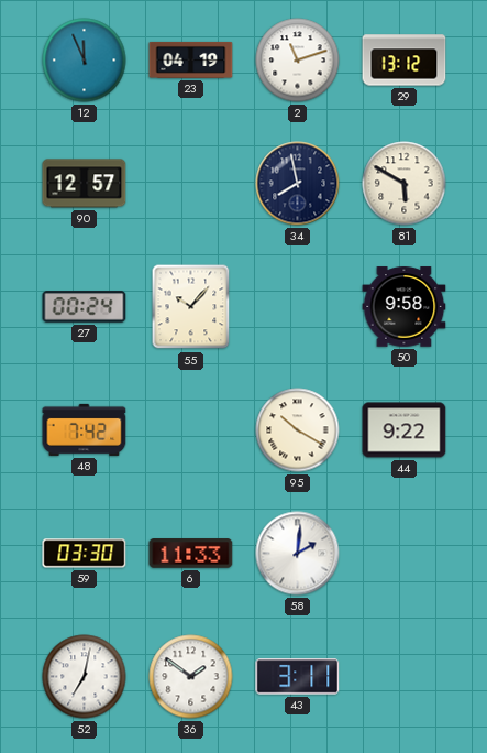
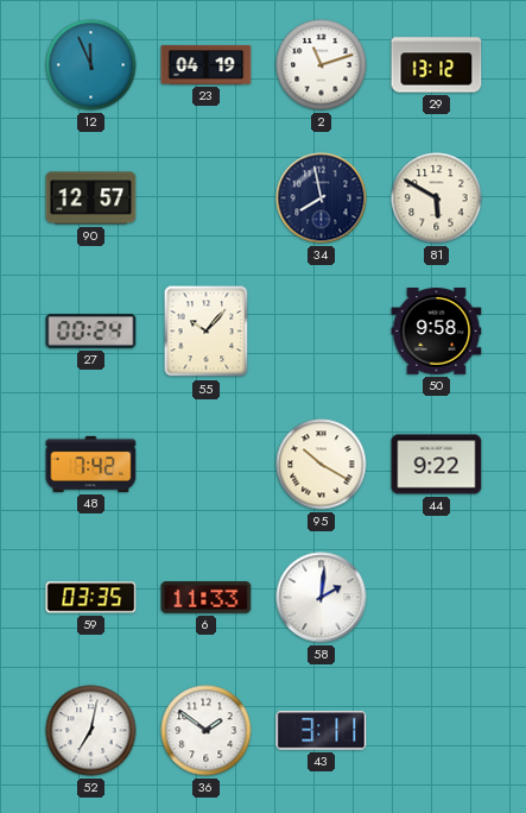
59: 03:30 -> 03:35
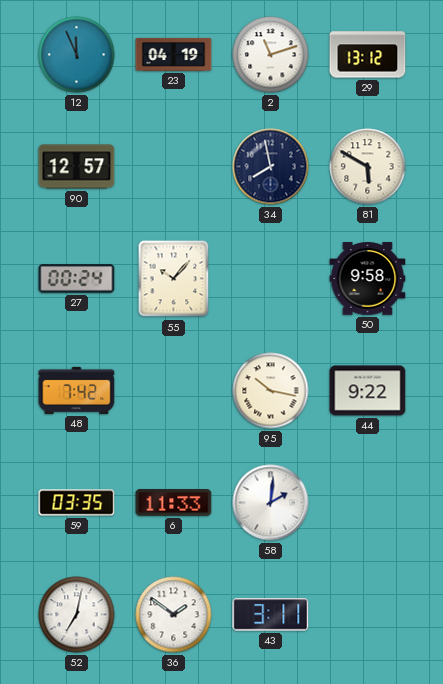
95: 10:20 -> 10:17
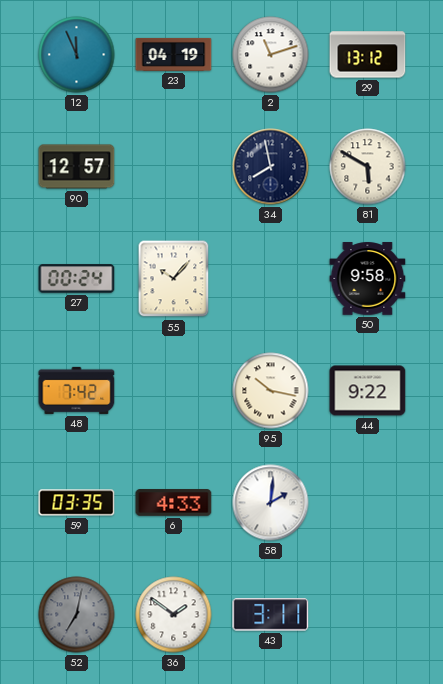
6: 11:33 -> 4:33
52 dial: white -> grey
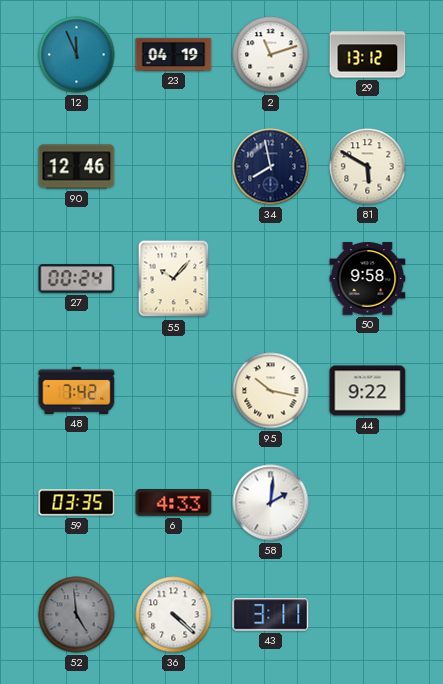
90: 12:57 -> 12:46
52: 7:02 -> 4:59
36: 1:51 -> 4:22
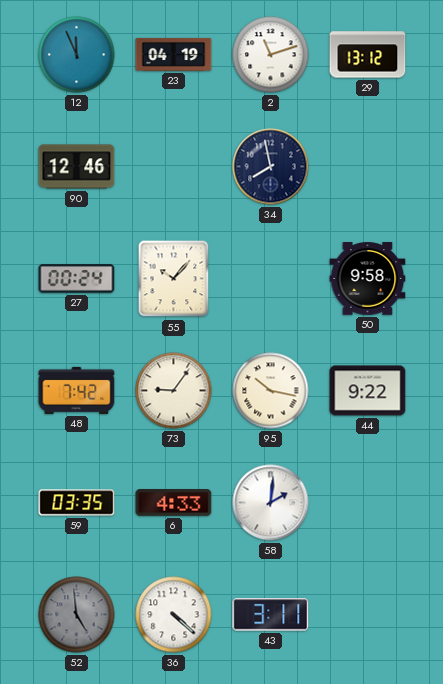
81: 5:50 -> none
73: none -> 9:06
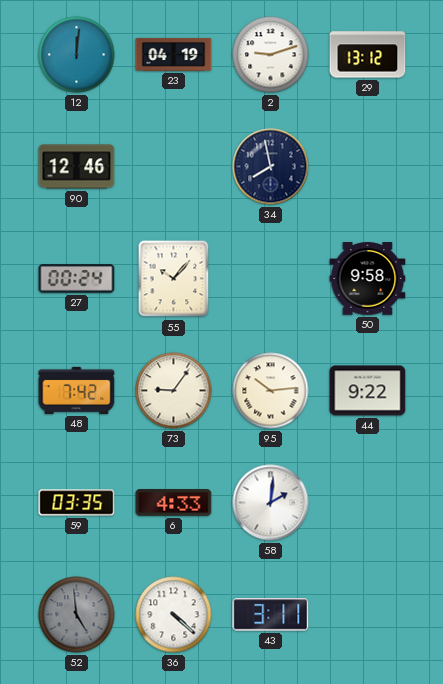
12: 11:56 -> 12:01
2: 11:12 -> 9:12
95: 10:17 -> 10:14
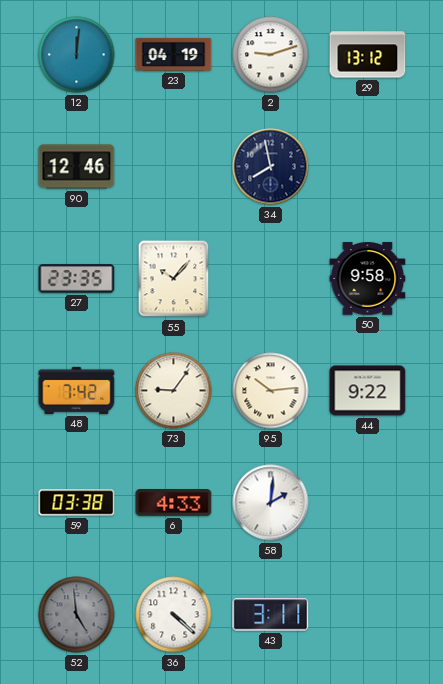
27: 00:24 -> 23:35
59: 03:35 -> 03:38
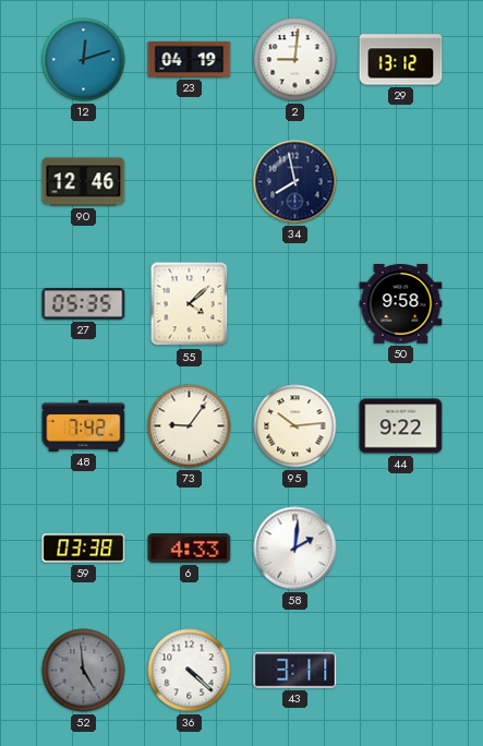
12: 12:01 -> 12:12
2: 9:12 -> 9:01
27: 23:35 -> 05:35
55: 10:07 -> 4:08
